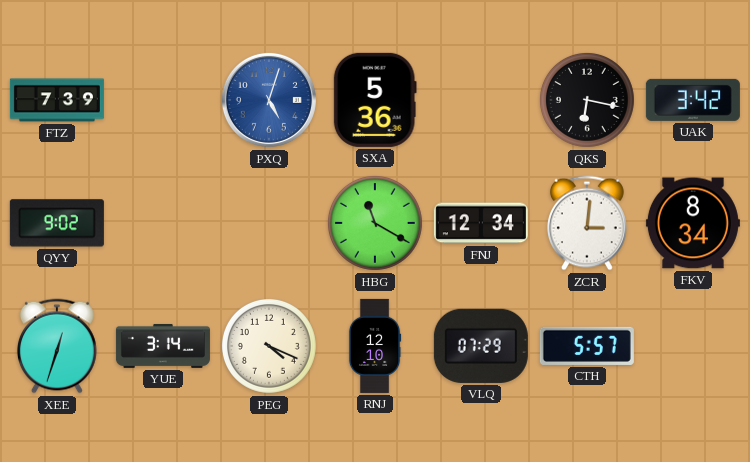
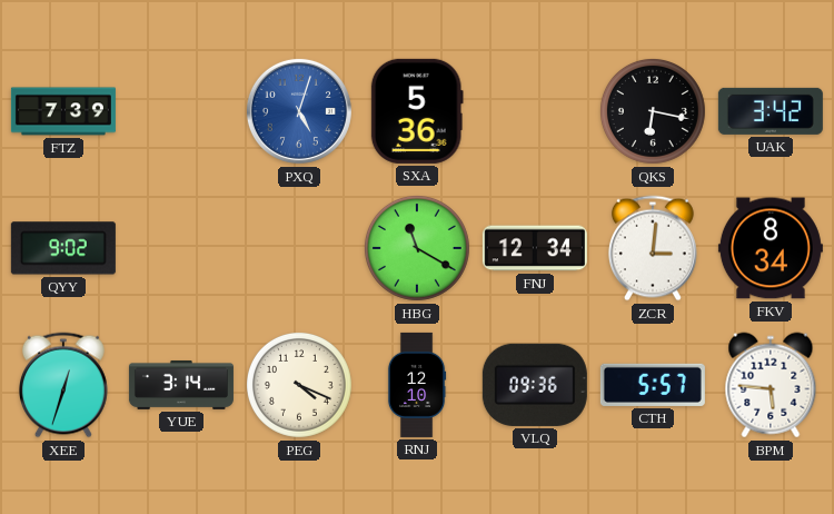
VLQ: 07:29 -> 09:36
BPM: none -> 5:46
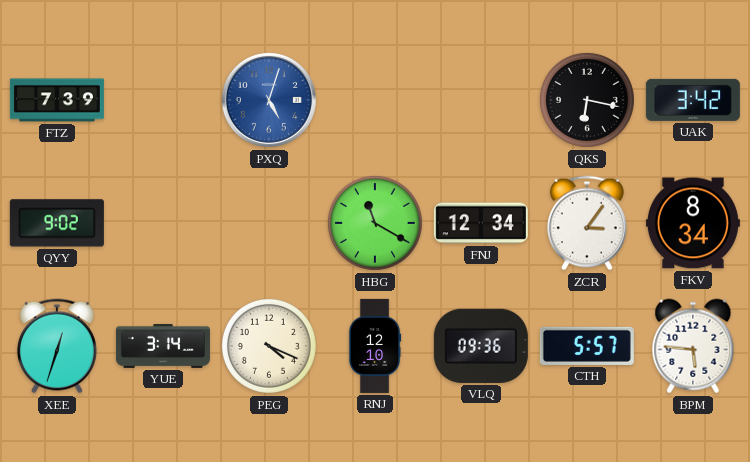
SXA: 5:36 -> none
ZCR: 3:01 -> 3:06
